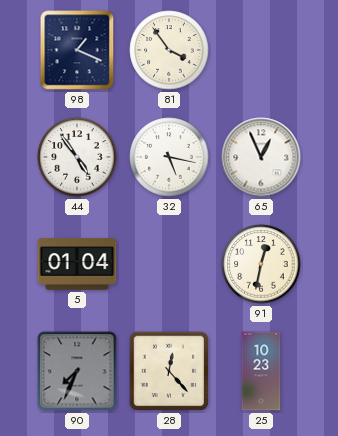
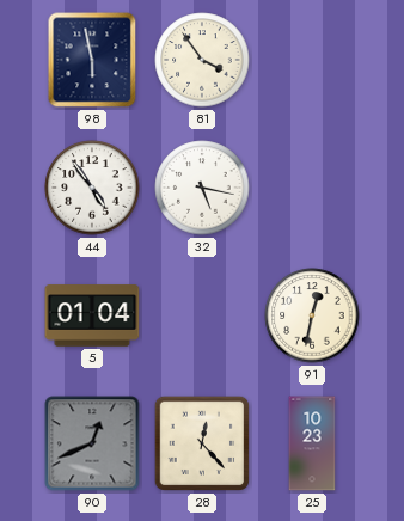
98: 1:19 -> 5:58
65: 12:56 -> none
90: 7:34 -> 12:41
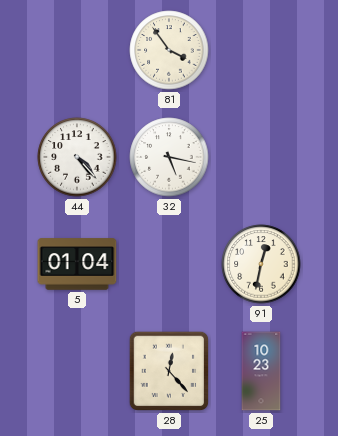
98: 5:58 -> none
44: 4:54 -> 4:23
90: 12:41 -> none
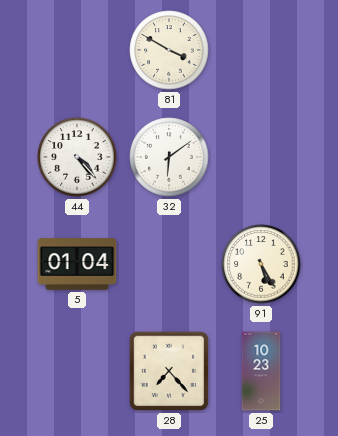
81: 3:54 -> 3:50
32: 5:17 -> 6:09
91: 12:32 -> 5:25
28: 12:23 -> 7:23
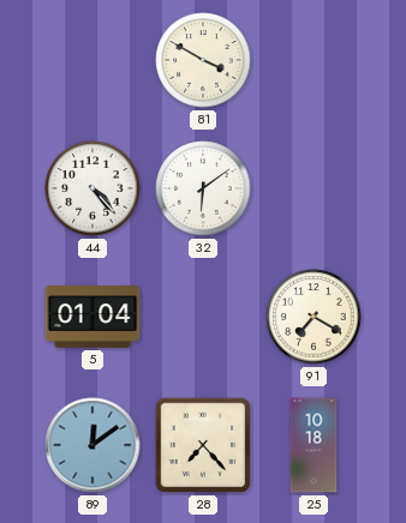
91: 5:25 -> 7:20
89: none -> 12:09
25: 10:23 -> 10:18
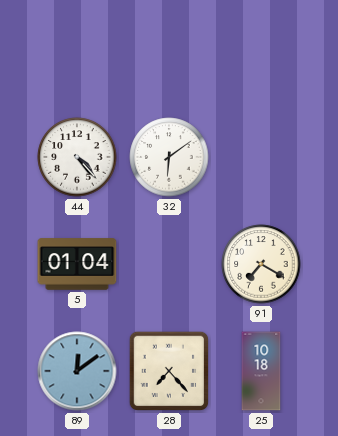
81: 3:50 -> none
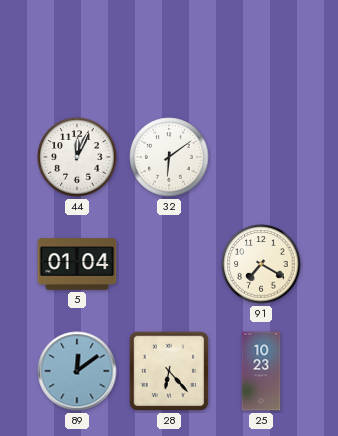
44: 4:23 -> 12:04
28: 7:23 -> 6:23
25: 10:18 -> 10:23
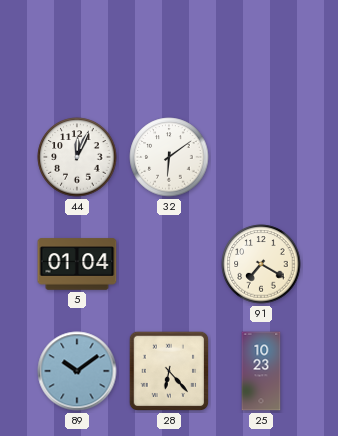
89: 12:09 -> 10:09
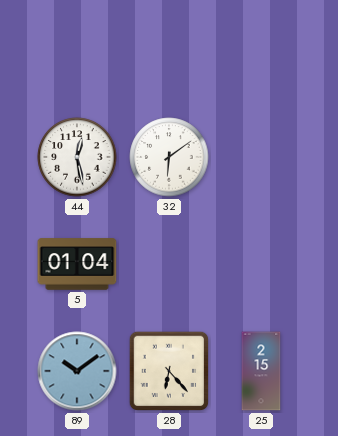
44: 12:04 -> 12:28
91: 7:20 -> none
25: 10:23 -> 2:15
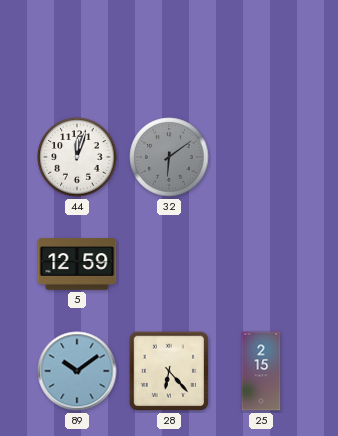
44: 12:28 -> 12:03
32 dial: white -> grey
5: 01:04 -> 12:59
